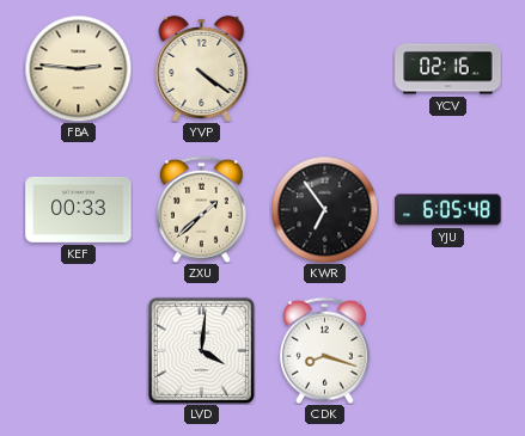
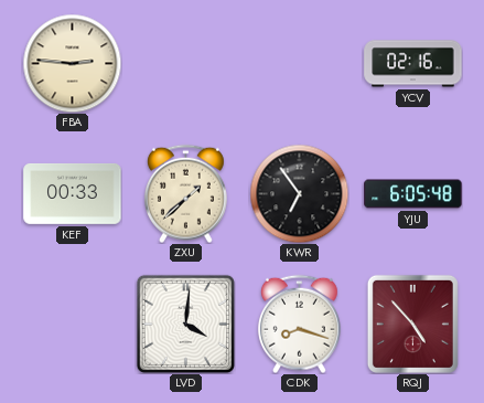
YVP: 4:21 -> none
RQJ: none -> 4:53
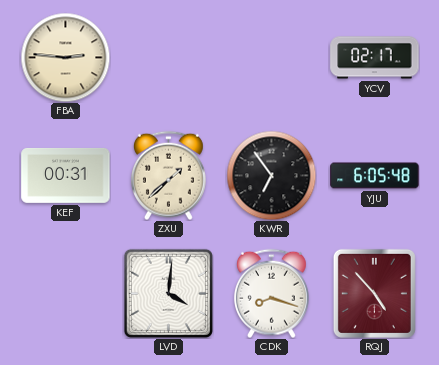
YCV: 02:16 -> 02:17
KEF: 00:33 -> 00:31
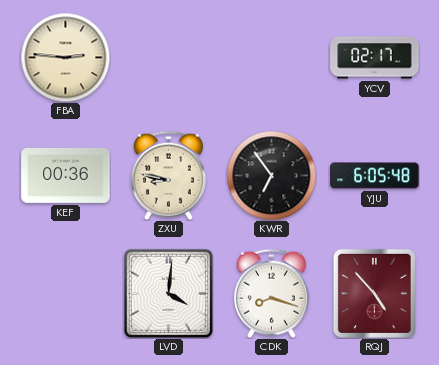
KEF: 00:31 -> 00:36
ZXU: 1:38 -> 8:47
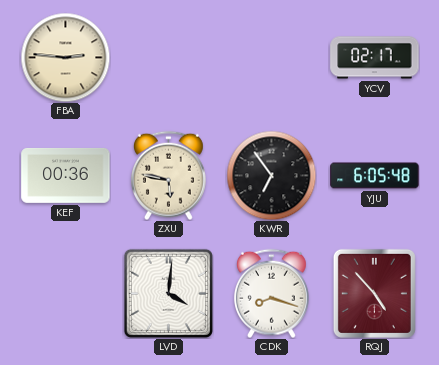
ZXU: 8:47 -> 5:47
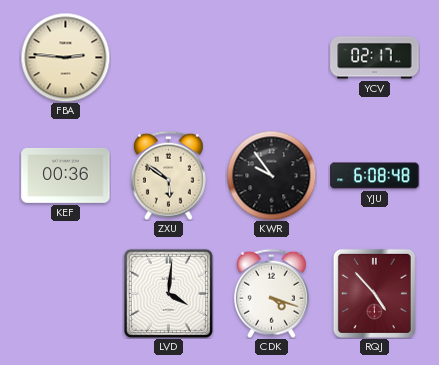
ZXU: 5:47 -> 5:51
KWR: 6:54 -> 9:54
YJU: 6:05 -> 6:08
CDK: 8:18 -> 4:18
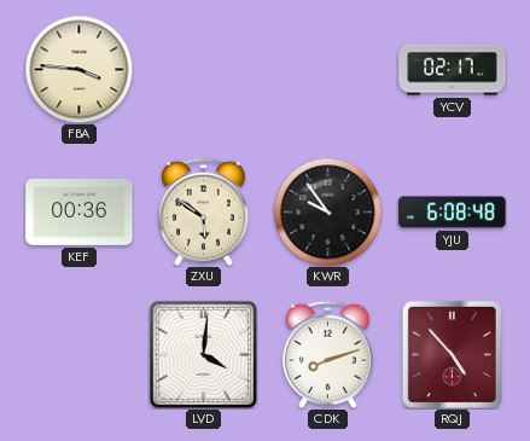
FBA: 2:46 -> 3:46
CDK: 4:18 -> 8:12
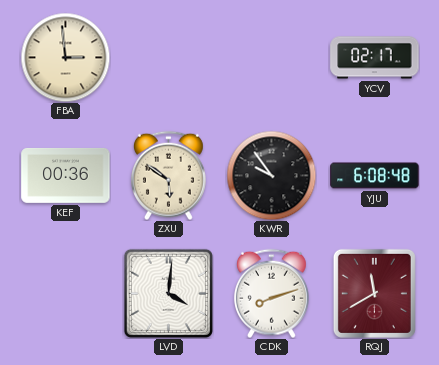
FBA: 3:46 -> 2:59
RQJ: 4:53 -> 11:40
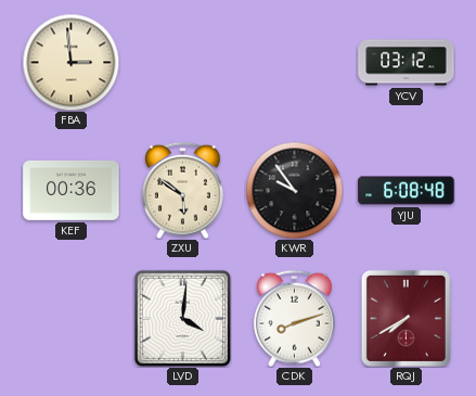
YCV: 02:17 -> 03:12
RQJ: 11:40 -> 7:40
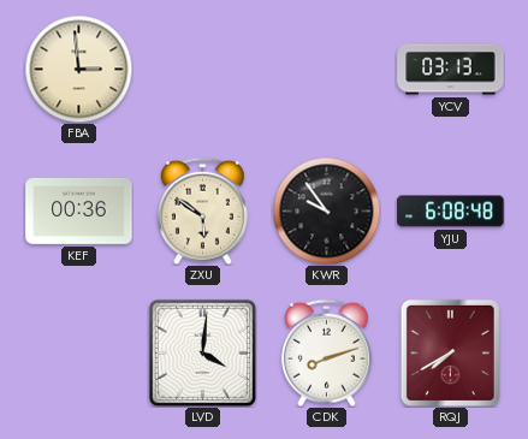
YCV: 03:12 -> 03:13
